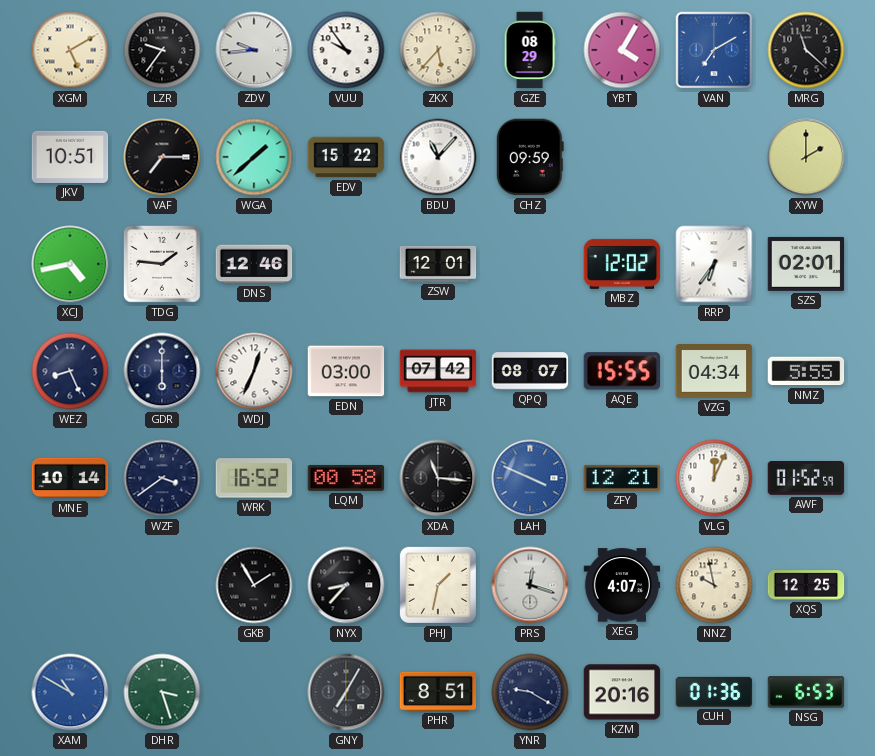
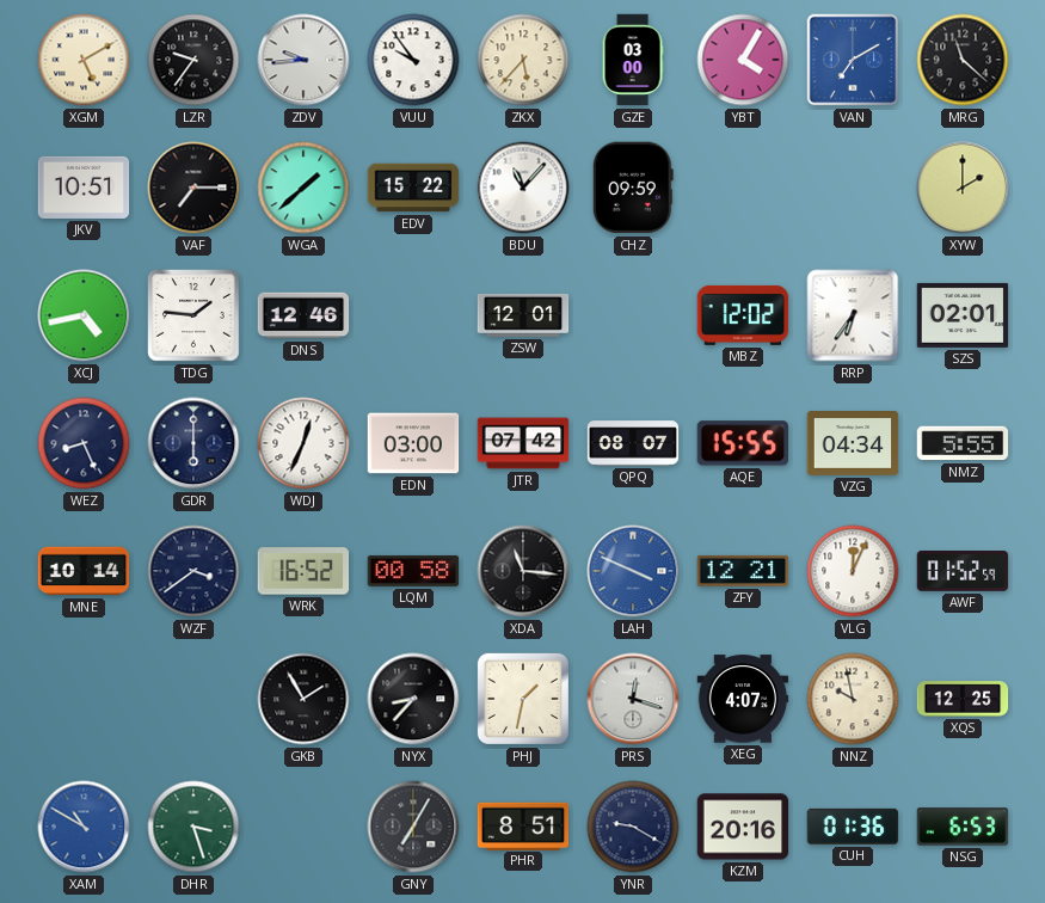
GZE: 08:29 -> 03:00
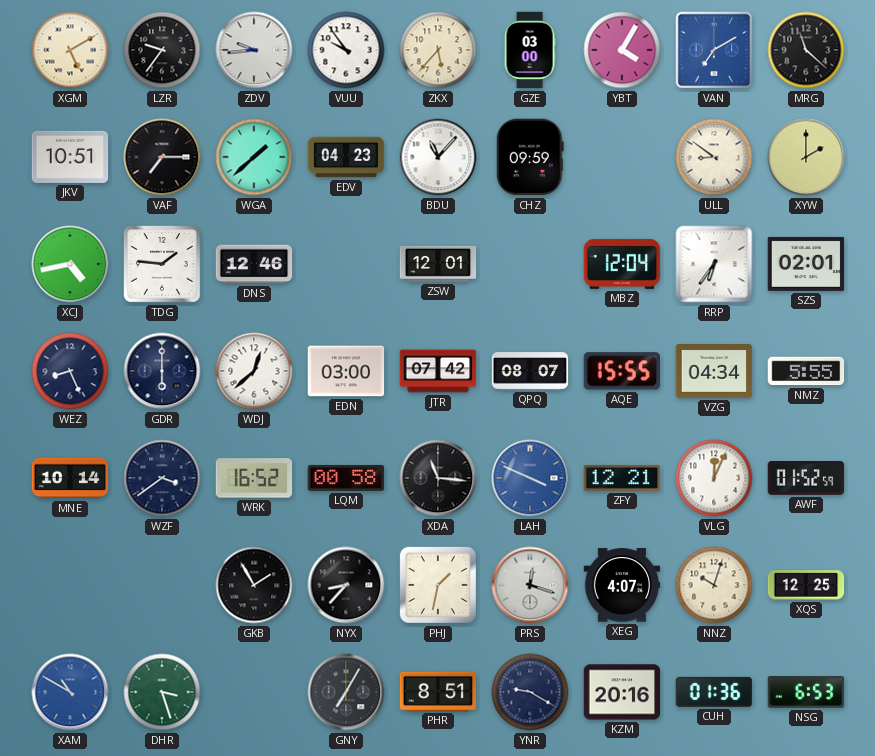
EDV: 15:22 -> 04:23
ULL: none -> 8:51
MBZ: 12:02 -> 12:04
WDJ: 12:34 -> 12:38
NNZ: 9:58 -> 10:03
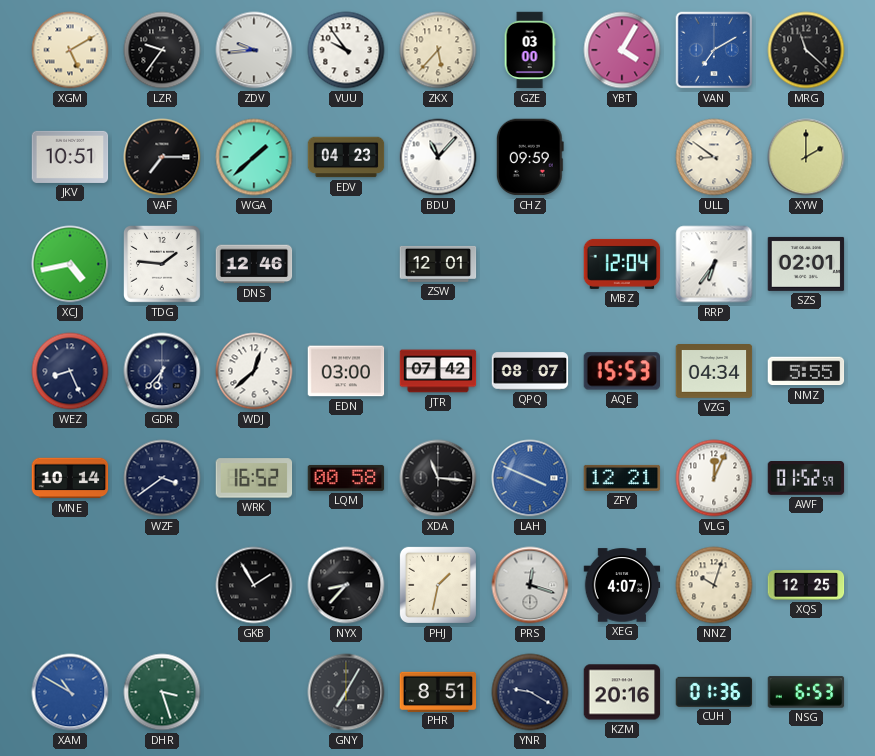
GDR: 6:00 -> 6:37
AQE: 15:55 -> 15:53
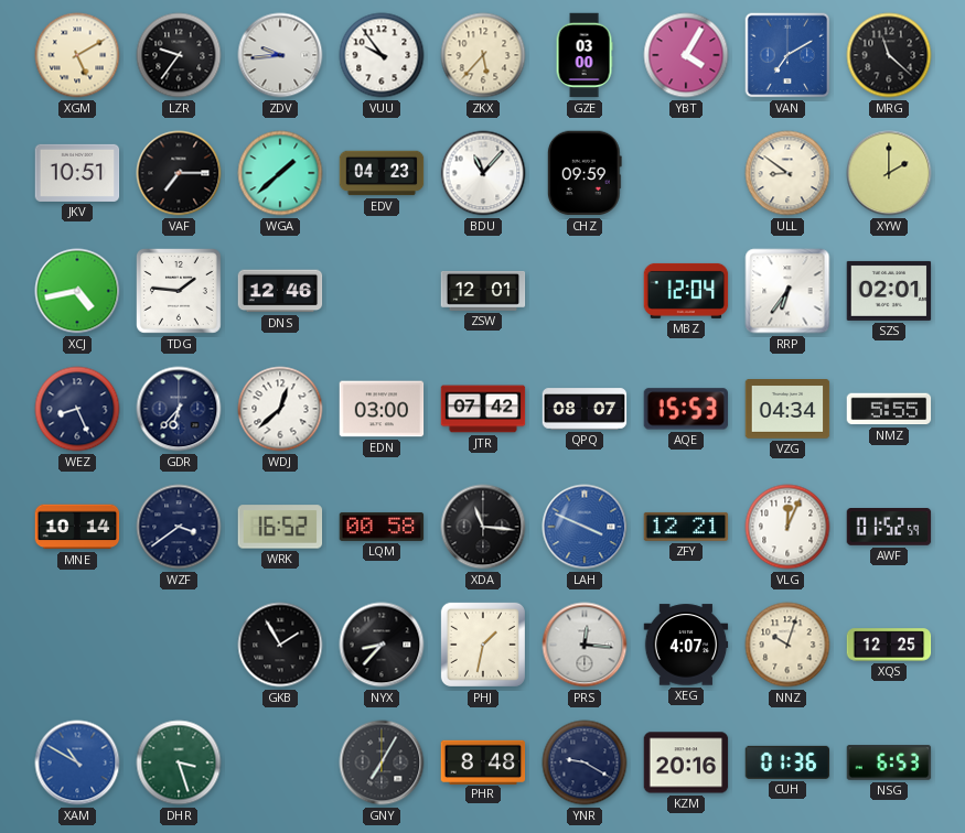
PRS: 12:18 -> 12:16
PHR: 8:51 -> 8:48
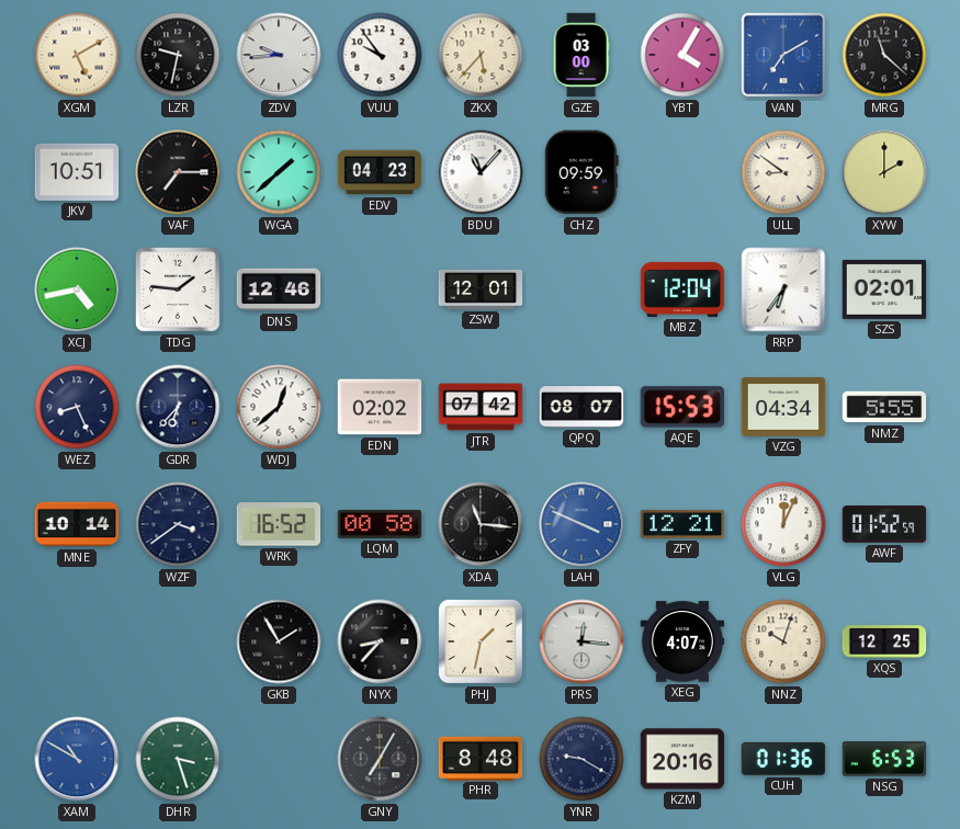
LZR: 9:36 -> 9:32
EDN: 03:00 -> 02:02
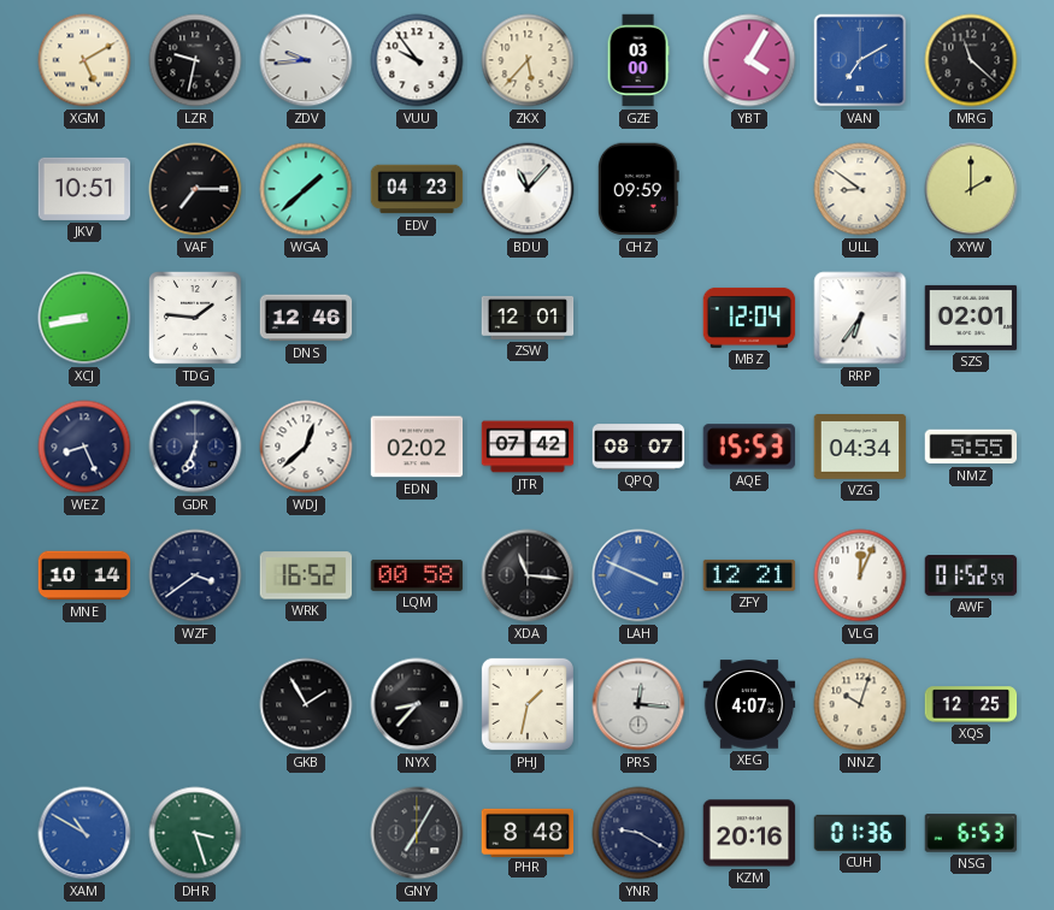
XCJ: 4:43 -> 8:43
GDR: 6:37 -> 6:34
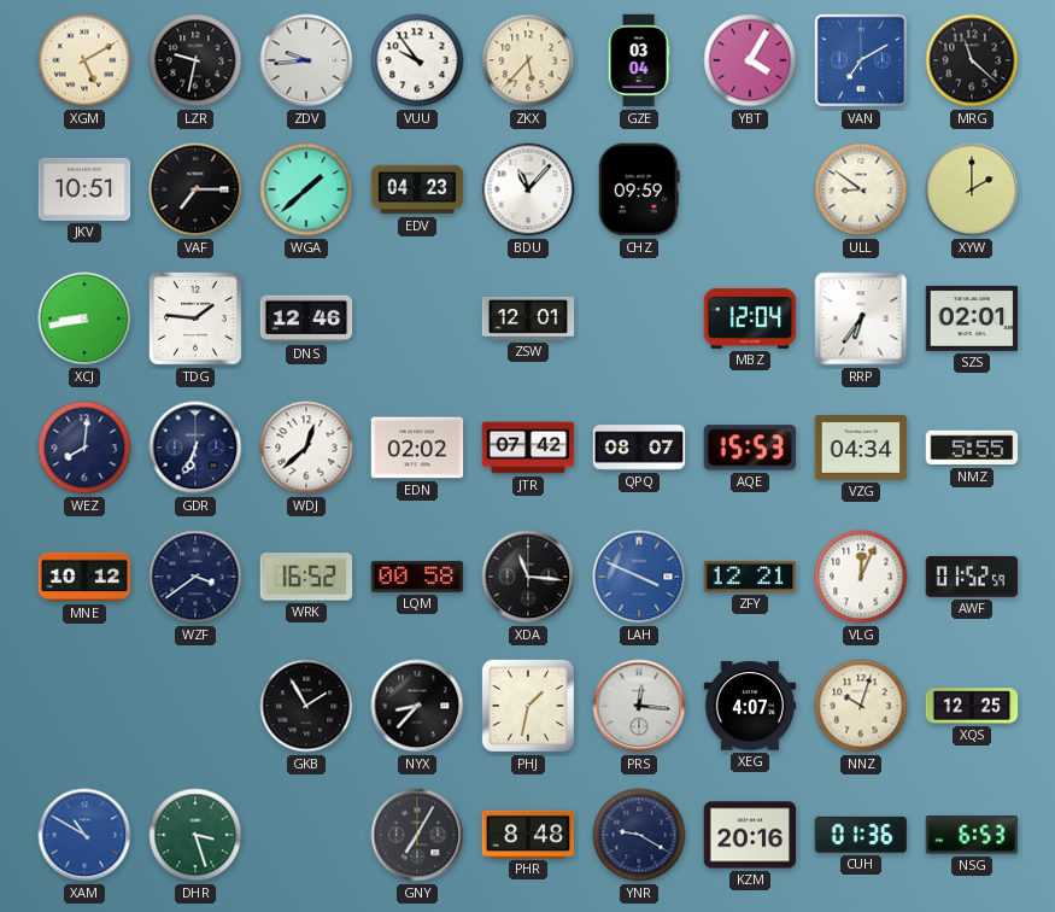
GZE: 03:00 -> 03:04
WEZ: 8:26 -> 8:01
MNE: 10:14 -> 10:12
